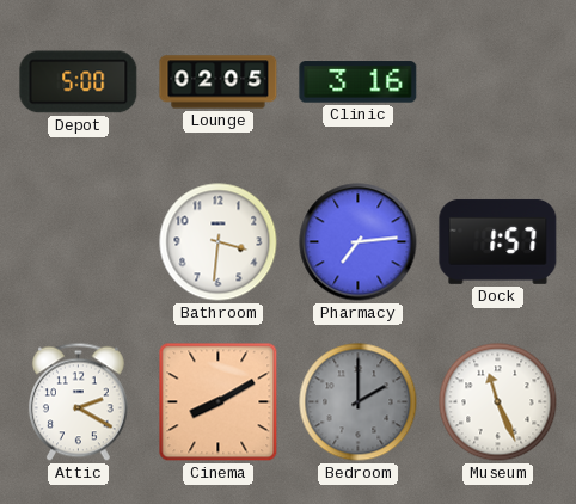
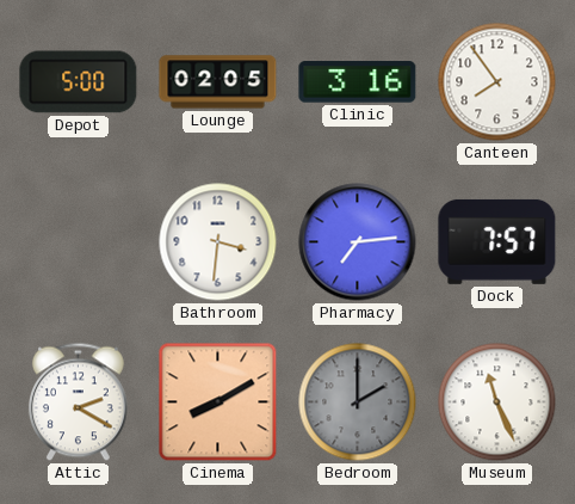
Canteen: none -> 7:54
Dock: 1:57 -> 7:57
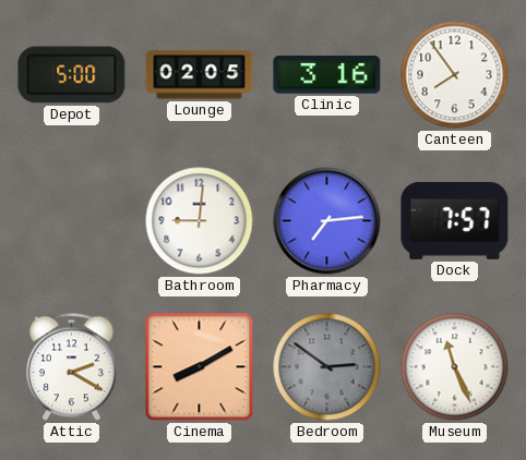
Bathroom: 3:31 -> 9:01
Bedroom: 2:00 -> 2:51
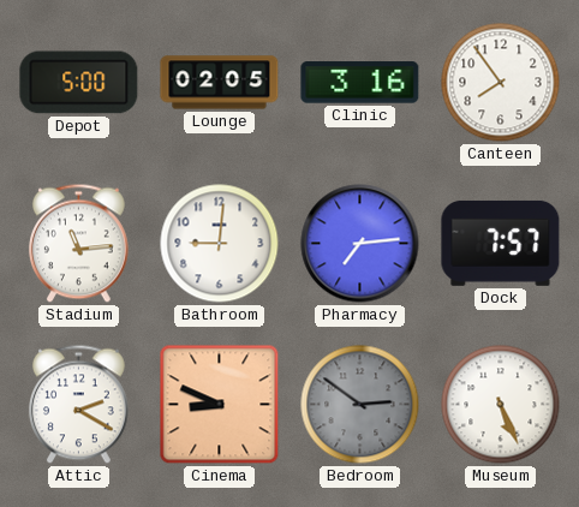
Stadium: none -> 11:14
Cinema: 8:10 -> 8:49
Museum: 11:26 -> 5:26
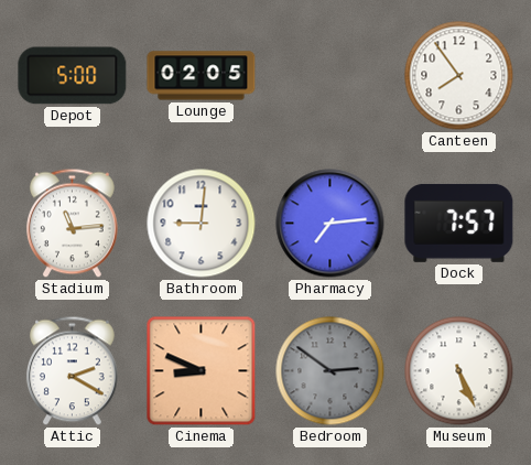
Clinic: 3:16 -> none
